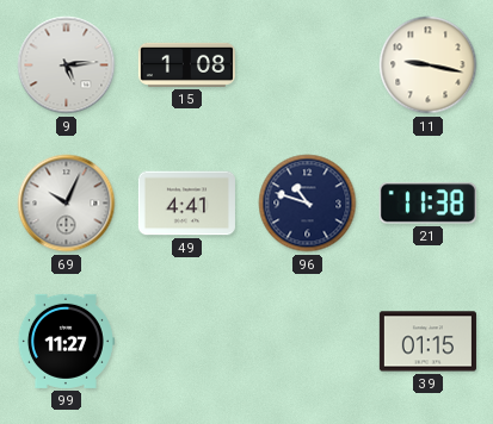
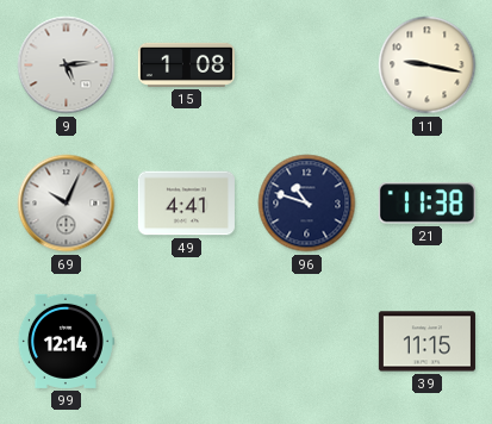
99: 11:27 -> 12:14
39: 01:15 -> 11:15
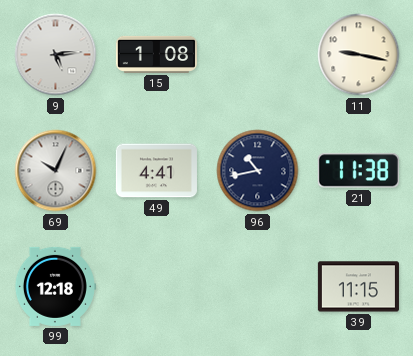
96: 10:48 -> 10:43
99: 12:14 -> 12:18
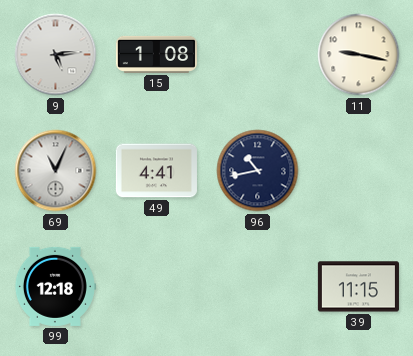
69: 10:04 -> 11:04
21: 11:38 -> none
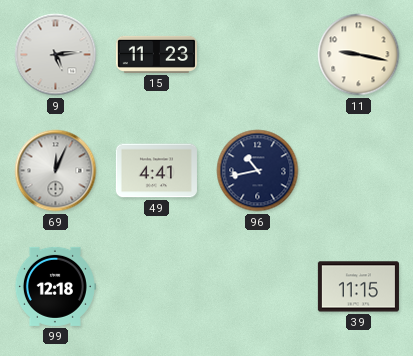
15: 1:08 -> 11:23
69: 11:04 -> 12:04
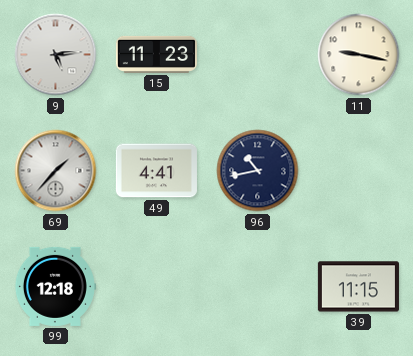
69: 12:04 -> 1:37
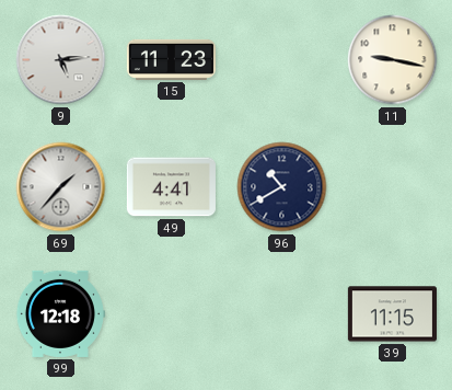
96: 10:43 -> 10:40
